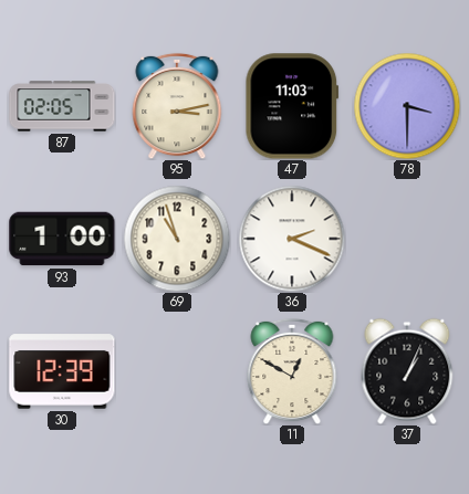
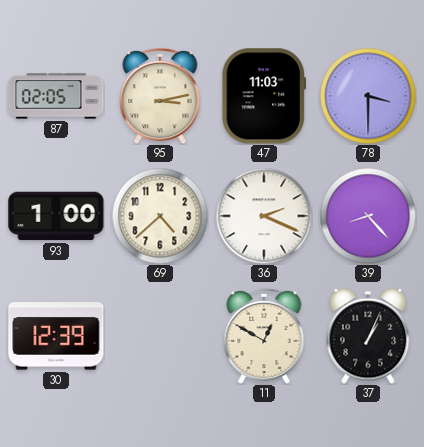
69: 10:57 -> 4:38
39: none -> 8:23
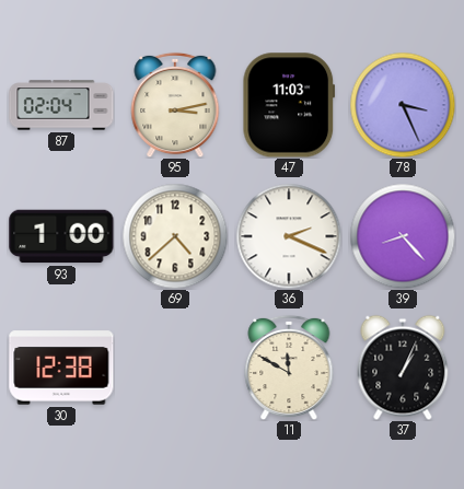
87: 02:05 -> 02:04
78: 3:30 -> 3:26
30: 12:39 -> 12:38
11: 12:50 -> 11:50
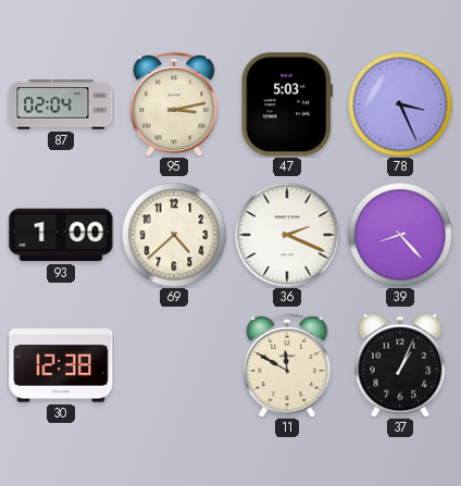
47: 11:03 -> 5:03
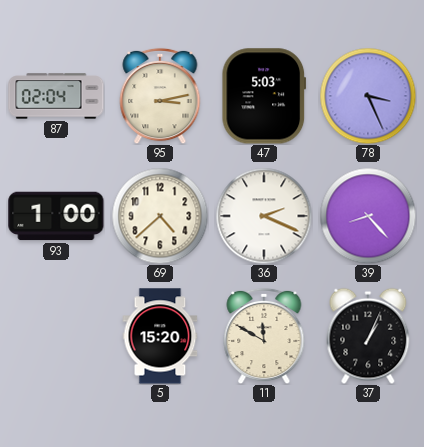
30: 12:38 -> none
5: none -> 15:20
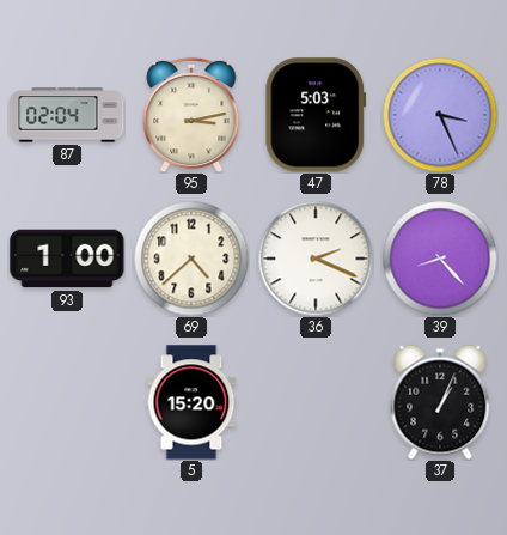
11: 11:50 -> none
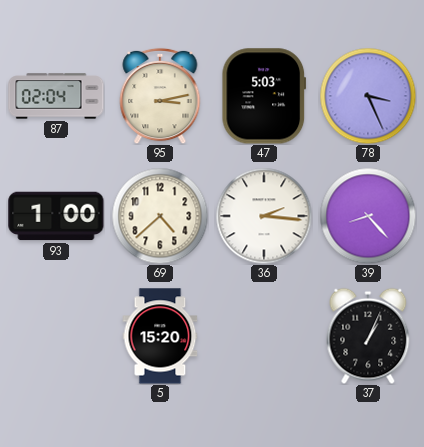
36: 2:19 -> 2:16
